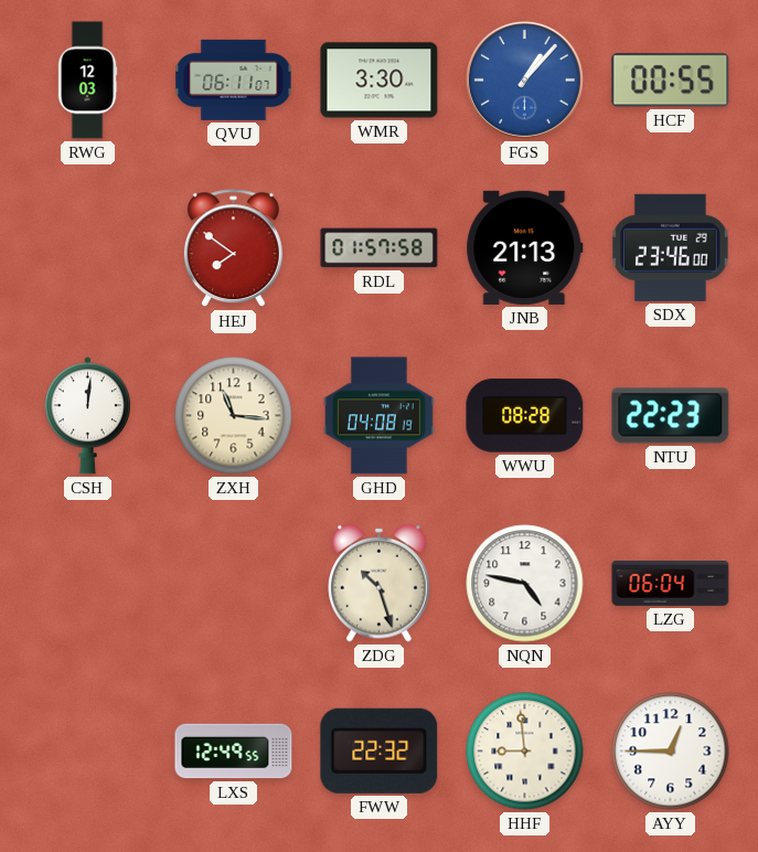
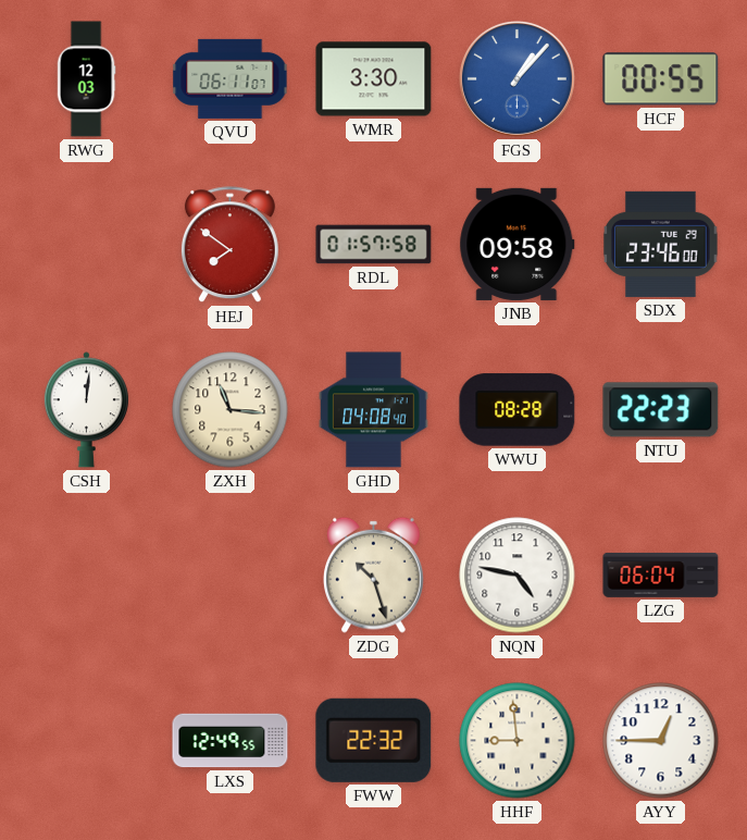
JNB: 21:13 -> 09:58
GHD: 04:08:19 -> 04:08:40
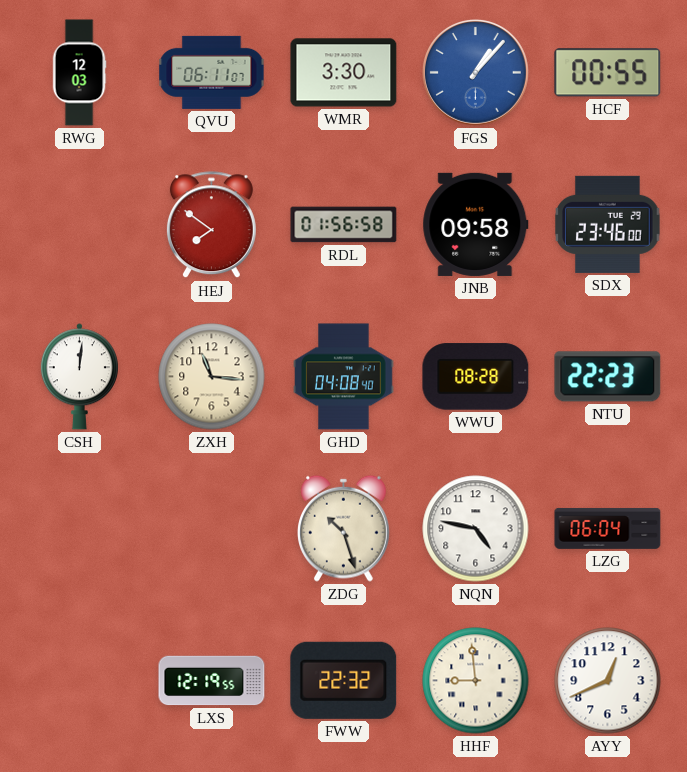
RDL: 01:57 -> 01:56
LXS: 12:49 -> 12:19
AYY: 12:45 -> 12:41
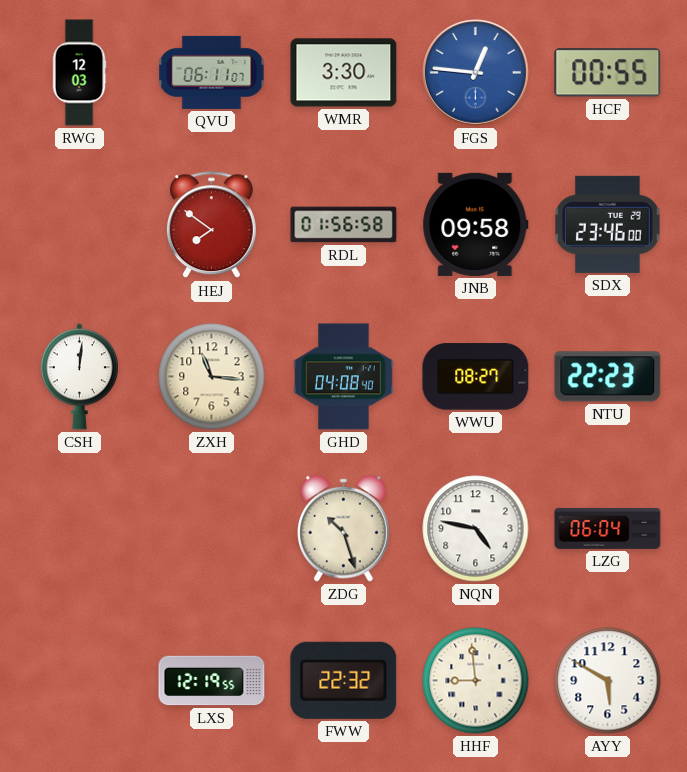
FGS: 1:07 -> 12:46
WWU: 08:28 -> 08:27
AYY: 12:41 -> 5:50
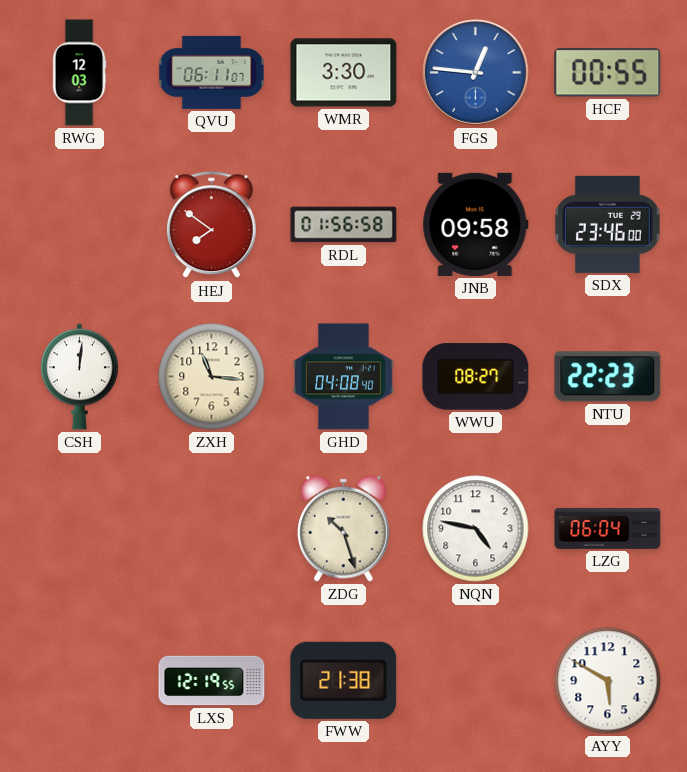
FWW: 22:32 -> 21:38
HHF: 8:59 -> none
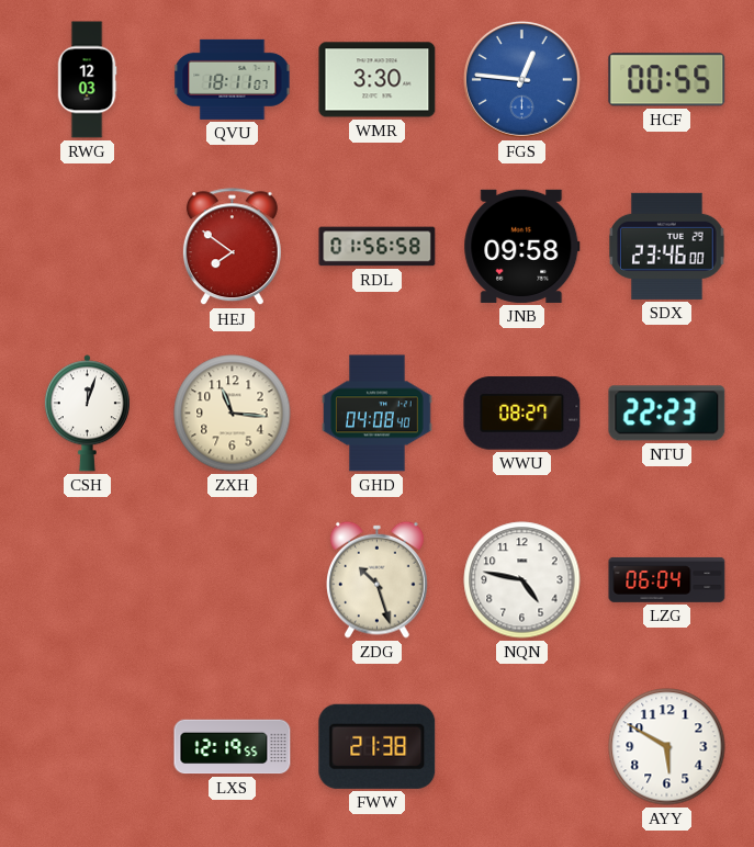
QVU: 06:11 -> 18:11
CSH: 12:01 -> 12:03
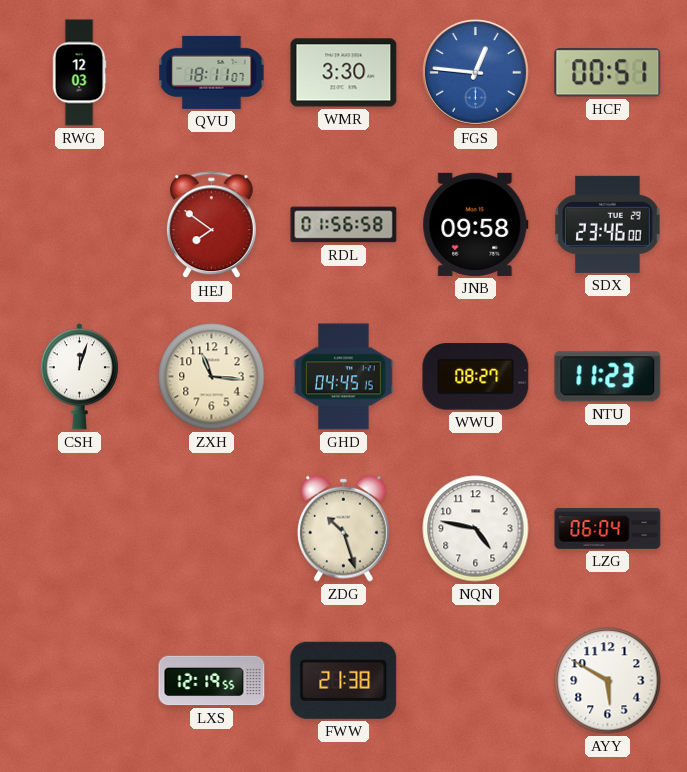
HCF: 00:55 -> 00:51
GHD: 04:08 -> 04:45
NTU: 22:23 -> 11:23
